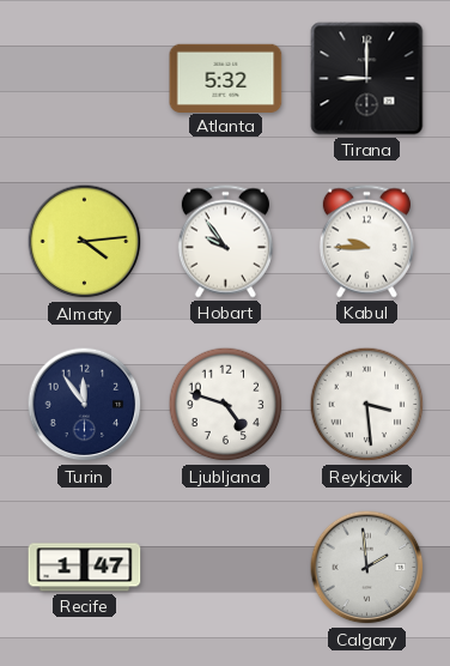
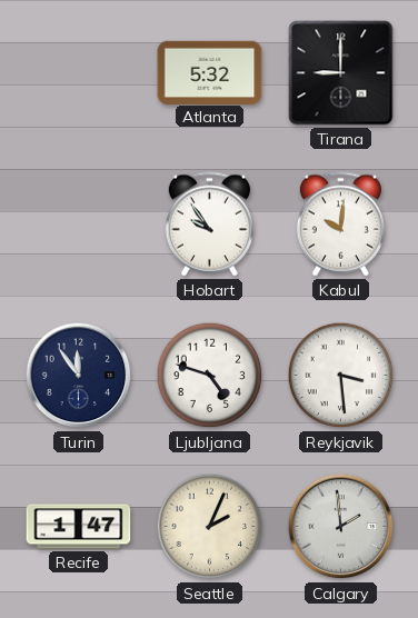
Almaty: 4:14 -> none
Kabul: 9:45 -> 10:01
Seattle: none -> 2:04
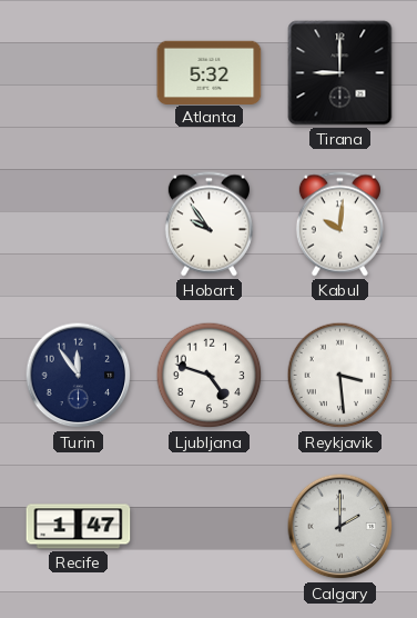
Seattle: 2:04 -> none
Calgary: 1:59 -> 2:00
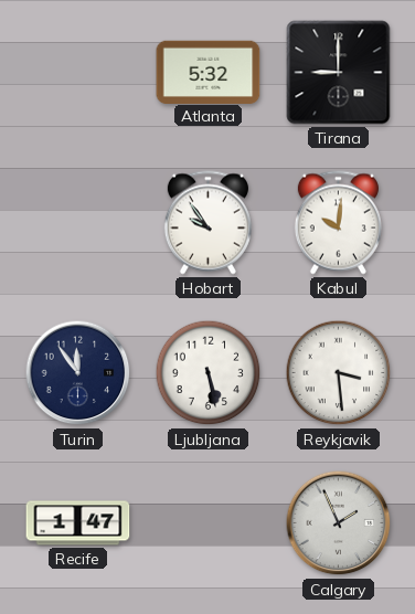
Ljubljana: 4:48 -> 5:28
Calgary: 2:00 -> 1:56
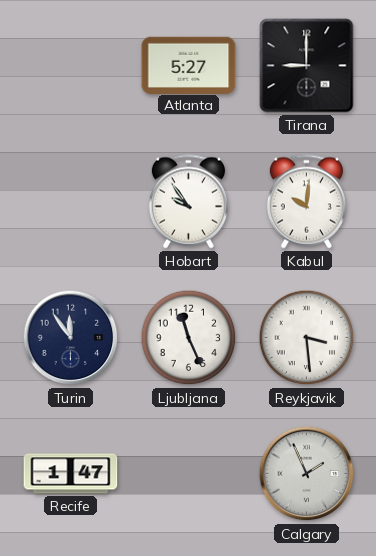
Atlanta: 5:32 -> 5:27
Ljubljana: 5:28 -> 11:26
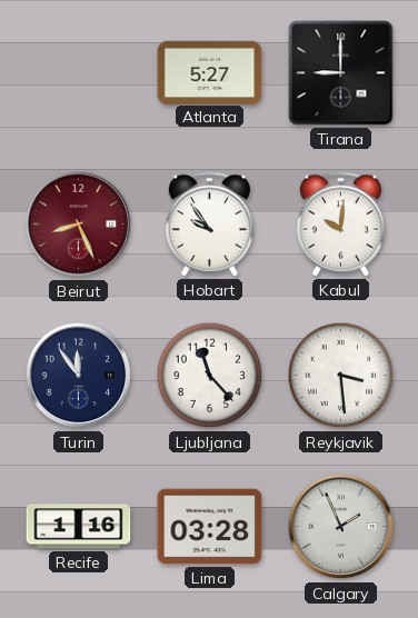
Beirut: none -> 8:26
Ljubljana: 11:26 -> 11:23
Recife: 1:47 -> 1:16
Lima: none -> 03:28
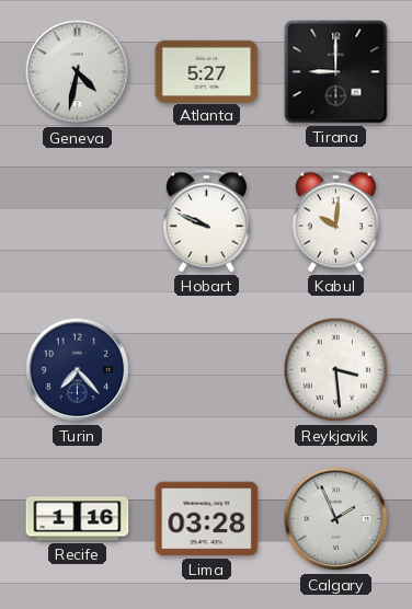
Geneva: none -> 4:32
Beirut: 8:26 -> none
Hobart: 9:54 -> 9:49
Turin: 11:54 -> 7:23
Ljubljana: 11:23 -> none
